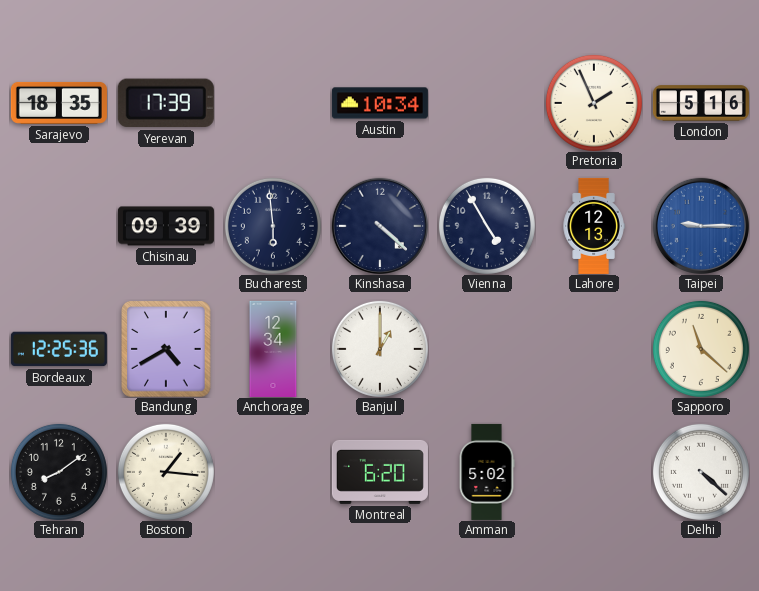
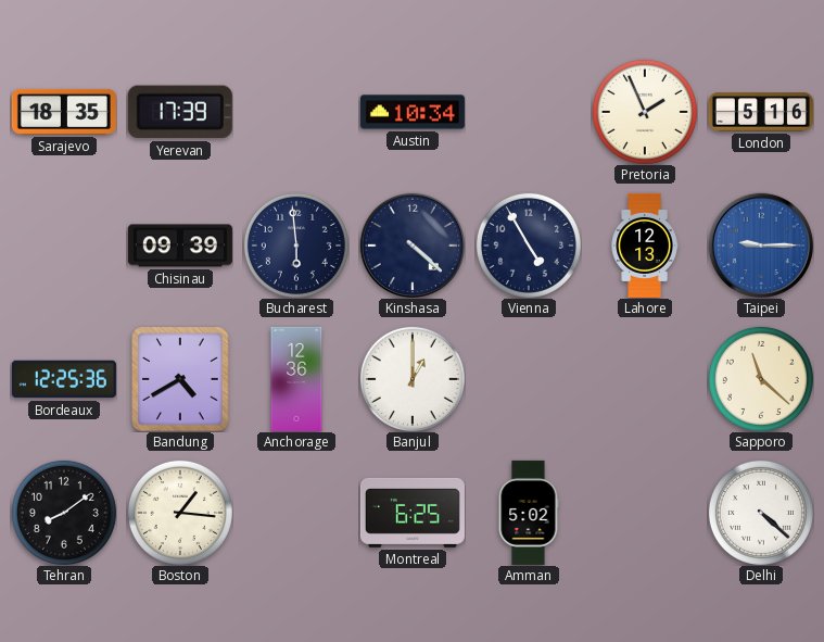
Anchorage: 12:34 -> 12:36
Montreal: 6:20 -> 6:25
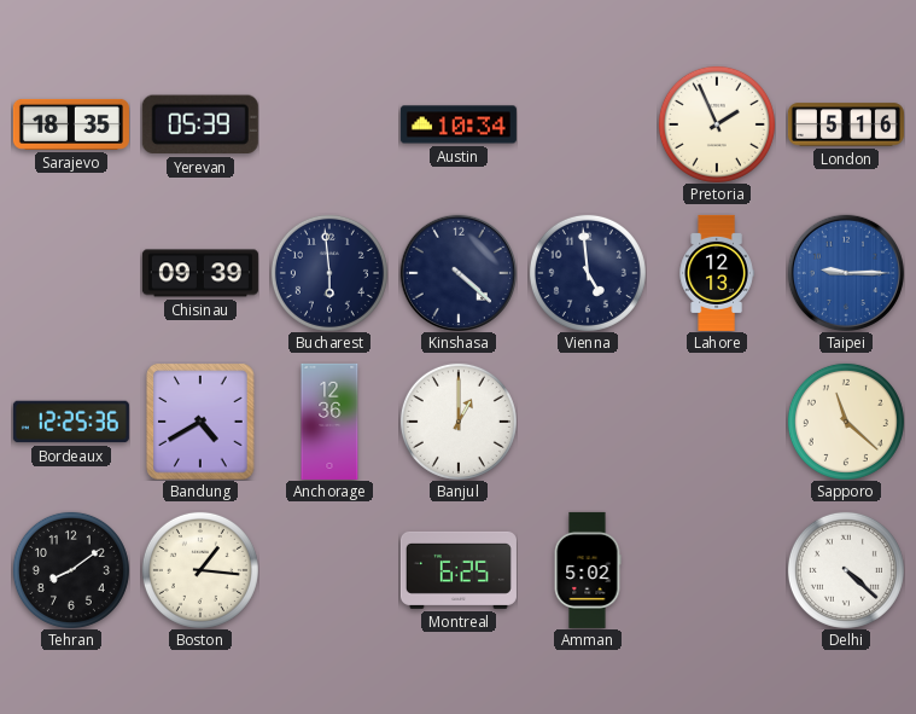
Yerevan: 17:39 -> 05:39
Vienna: 4:55 -> 4:59
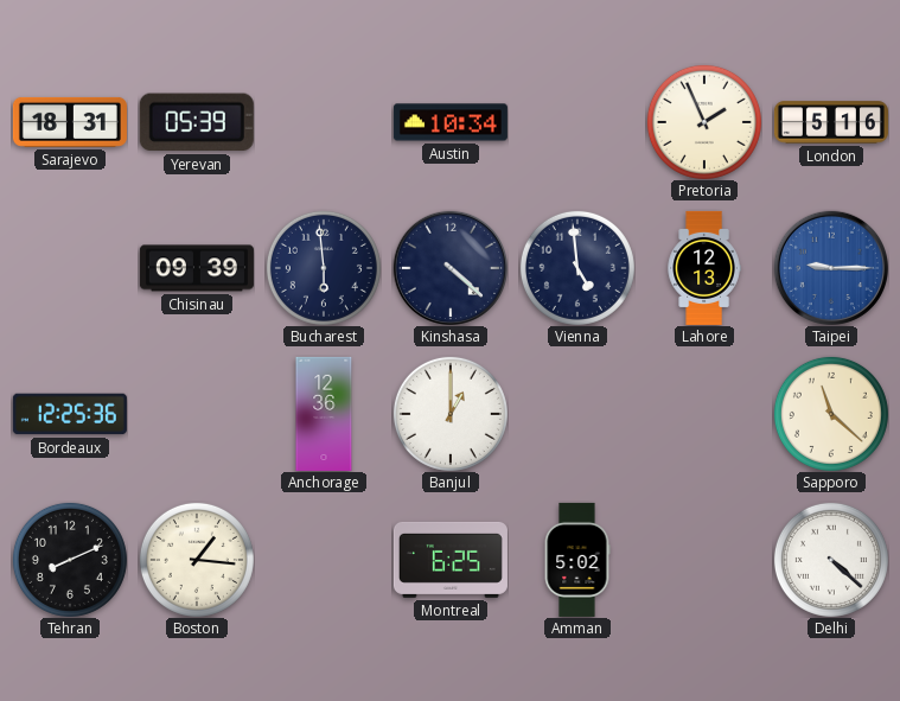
Sarajevo: 18:35 -> 18:31
Bandung: 4:40 -> none
Tehran: 8:09 -> 8:11
